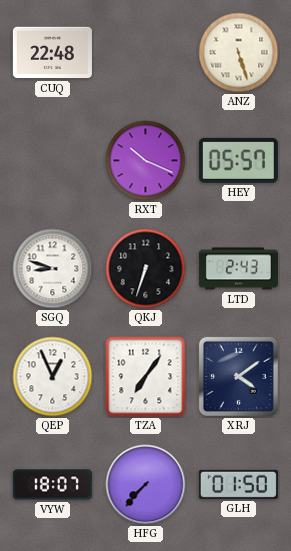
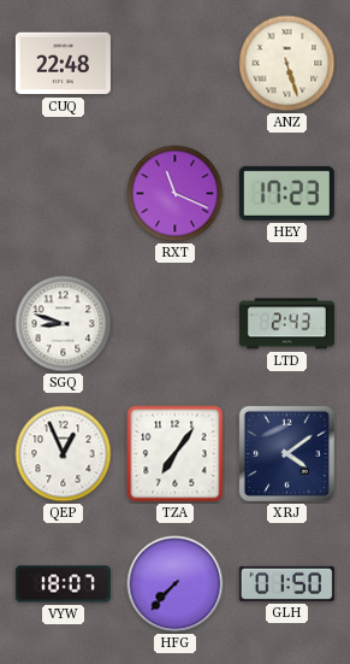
RXT: 10:19 -> 11:19
HEY: 05:57 -> 17:23
QKJ: 6:33 -> none
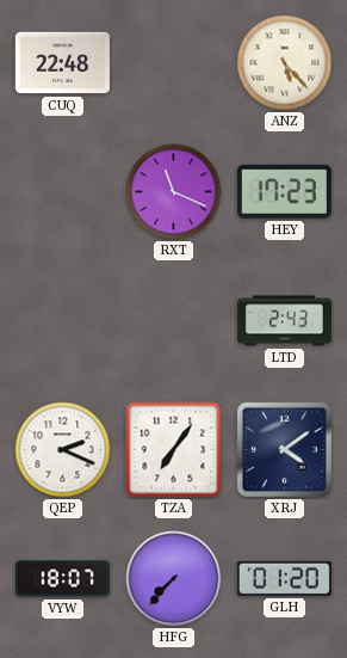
ANZ: 5:27 -> 5:23
SGQ: 8:48 -> none
QEP: 12:56 -> 2:19
GLH: 01:50 -> 01:20
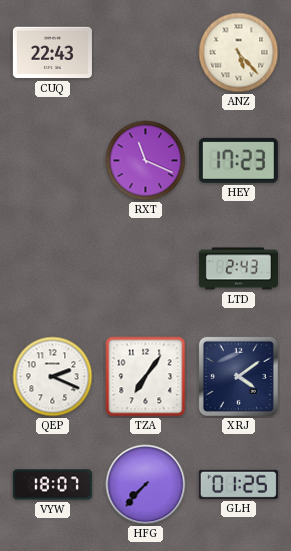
CUQ: 22:48 -> 22:43
GLH: 01:20 -> 01:25
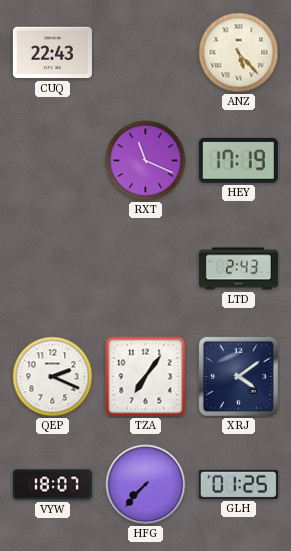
HEY: 17:23 -> 17:19
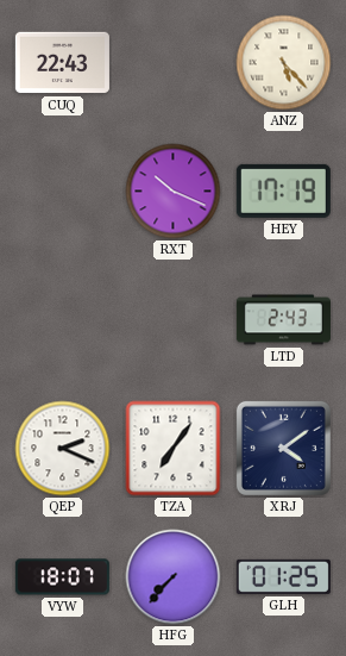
RXT: 11:19 -> 10:19
